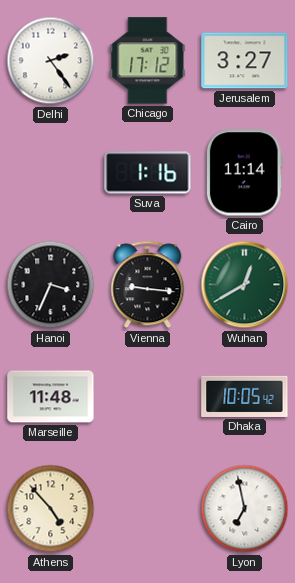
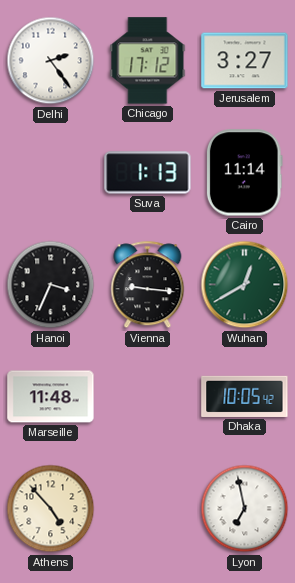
Suva: 1:16 -> 1:13
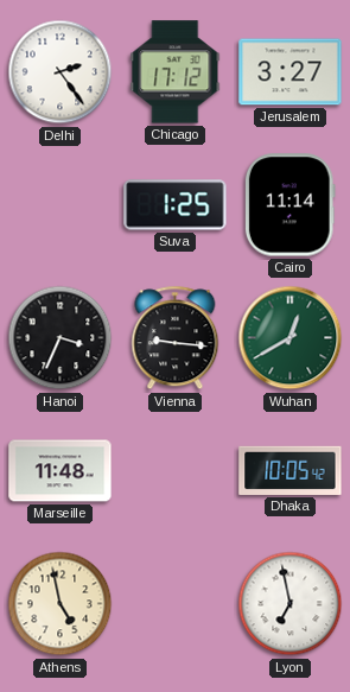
Suva: 1:13 -> 1:25
Athens: 4:53 -> 4:58
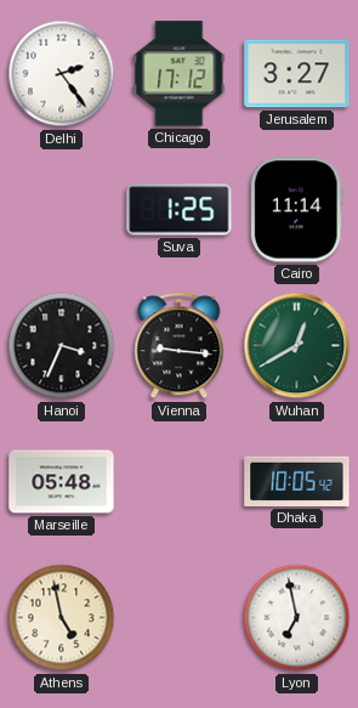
Marseille: 11:48 -> 05:48
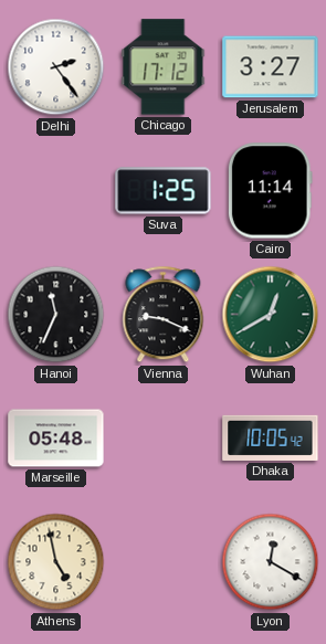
Hanoi: 3:34 -> 11:34
Vienna: 9:16 -> 9:19
Lyon: 6:58 -> 12:20
